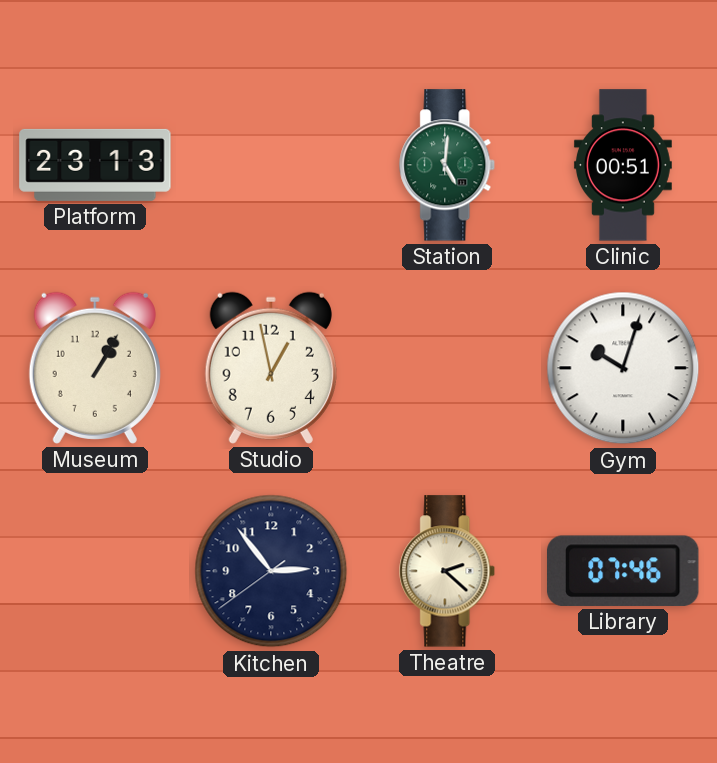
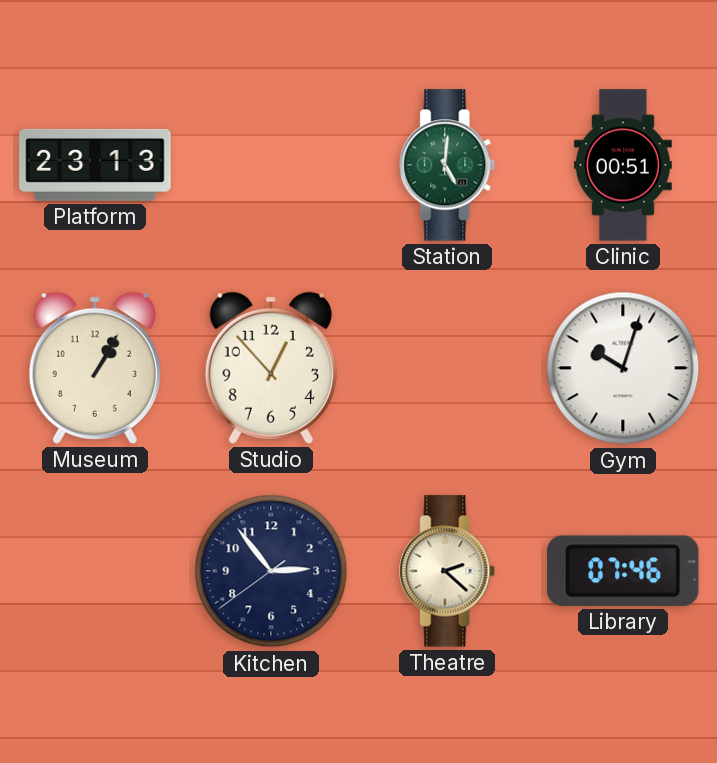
Studio: 12:58 -> 12:53
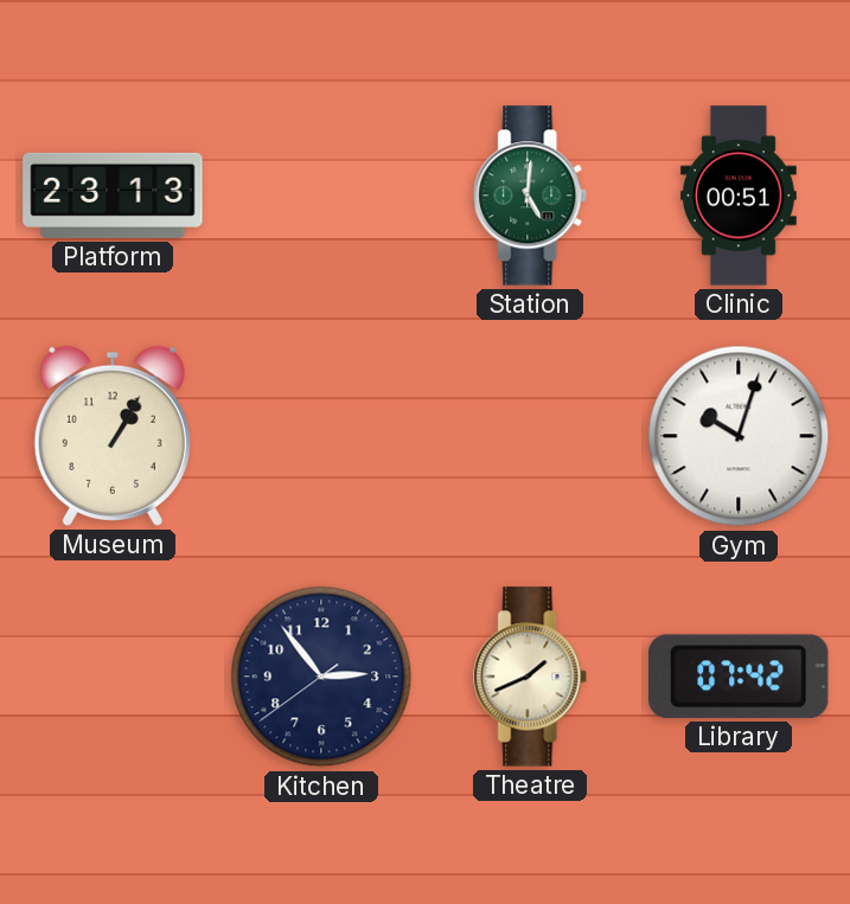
Studio: 12:53 -> none
Theatre: 2:22 -> 1:41
Library: 07:46 -> 07:42
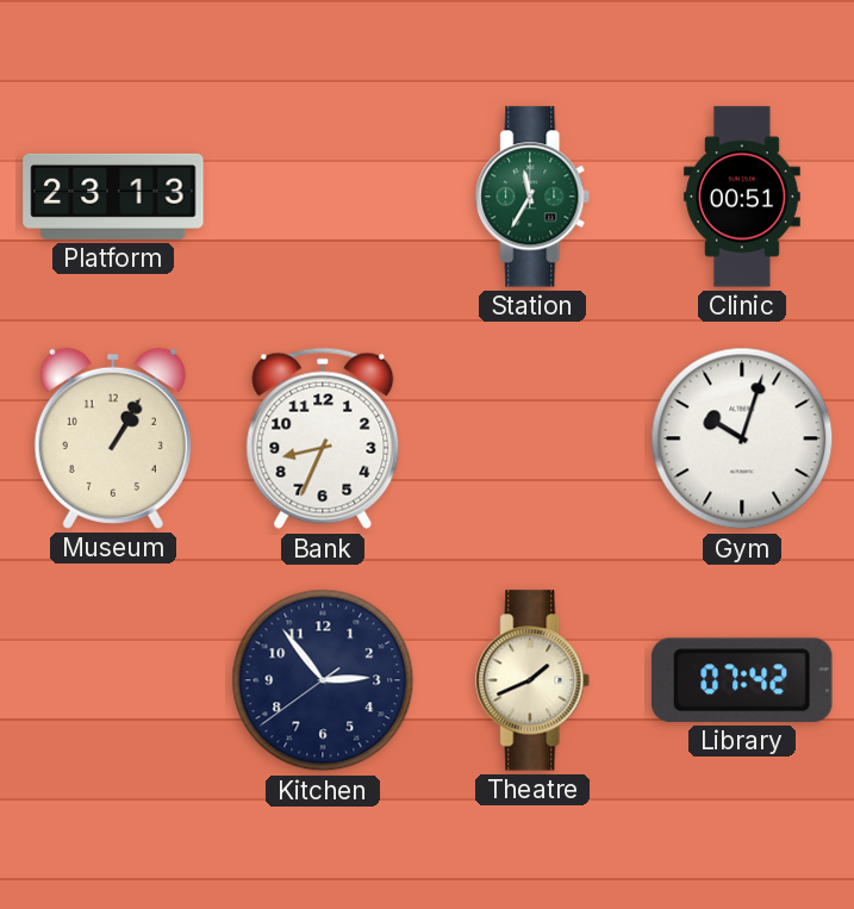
Station: 5:01 -> 11:35
Bank: none -> 8:34
